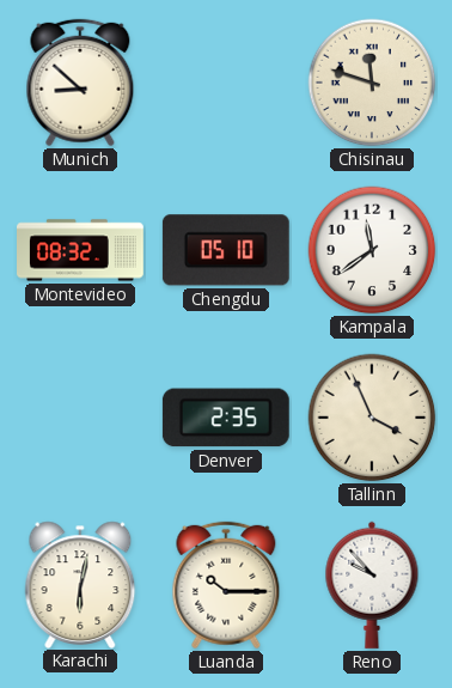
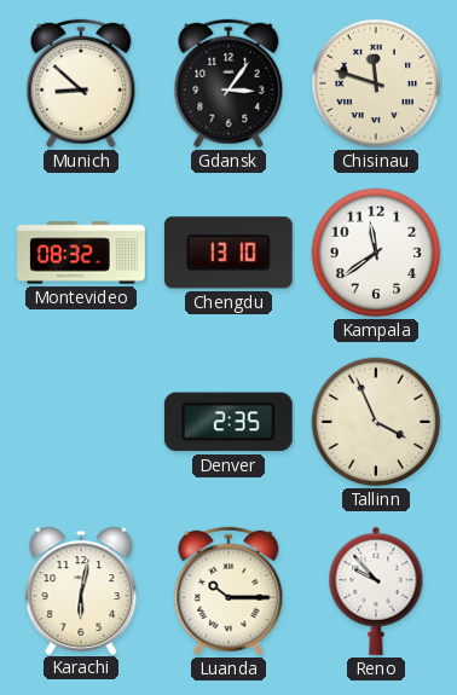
Gdansk: none -> 3:06
Chengdu: 05:10 -> 13:10
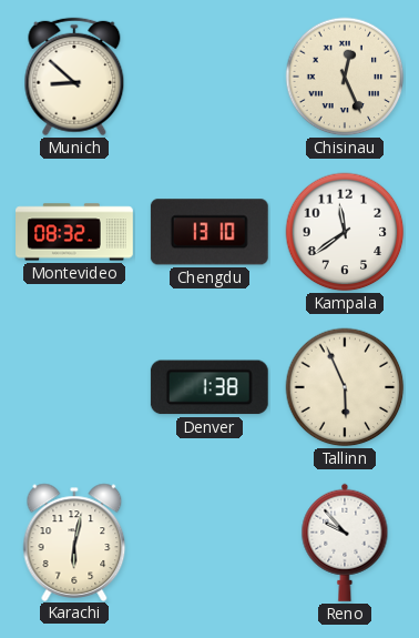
Gdansk: 3:06 -> none
Chisinau: 11:48 -> 12:26
Denver: 2:35 -> 1:38
Tallinn: 3:56 -> 5:56
Luanda: 10:15 -> none
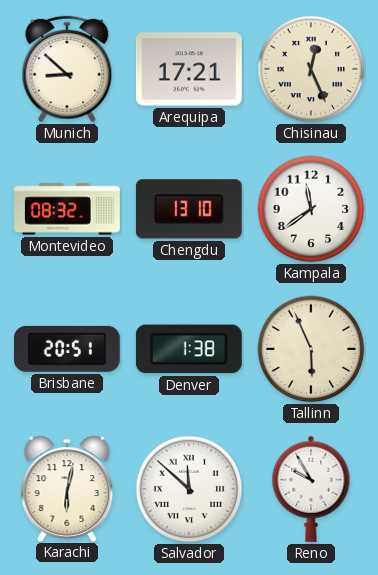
Arequipa: none -> 17:21
Brisbane: none -> 20:51
Salvador: none -> 11:52
Reno: 9:53 -> 9:55
